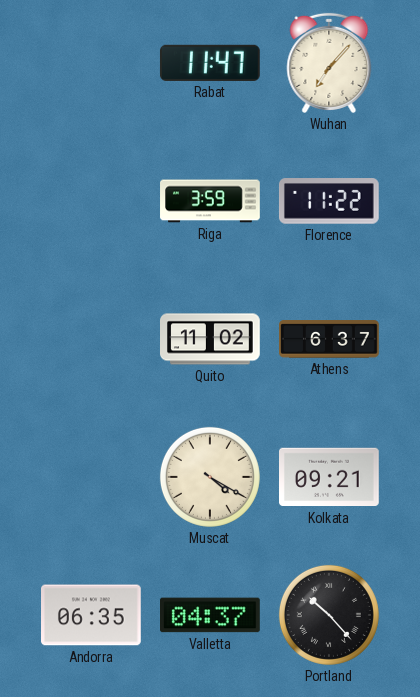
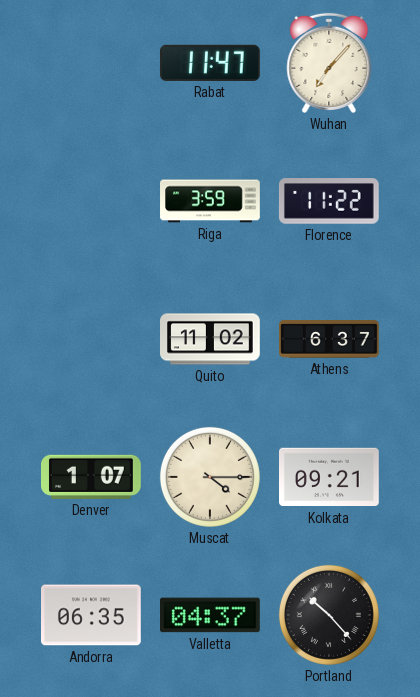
Denver: none -> 1:07
Muscat: 4:20 -> 4:15
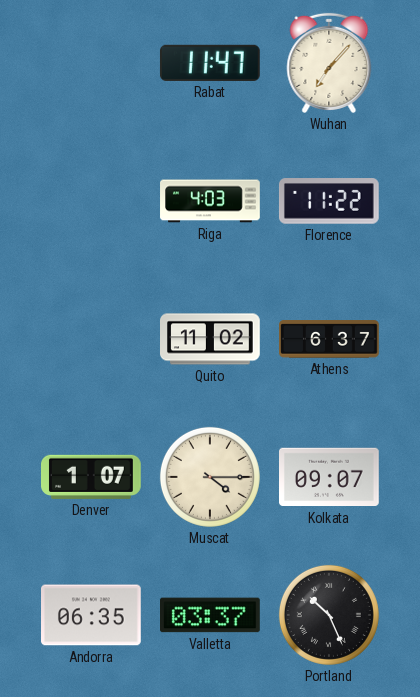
Riga: 3:59 -> 4:03
Kolkata: 09:21 -> 09:07
Valletta: 04:37 -> 03:37
Portland: 10:23 -> 10:26
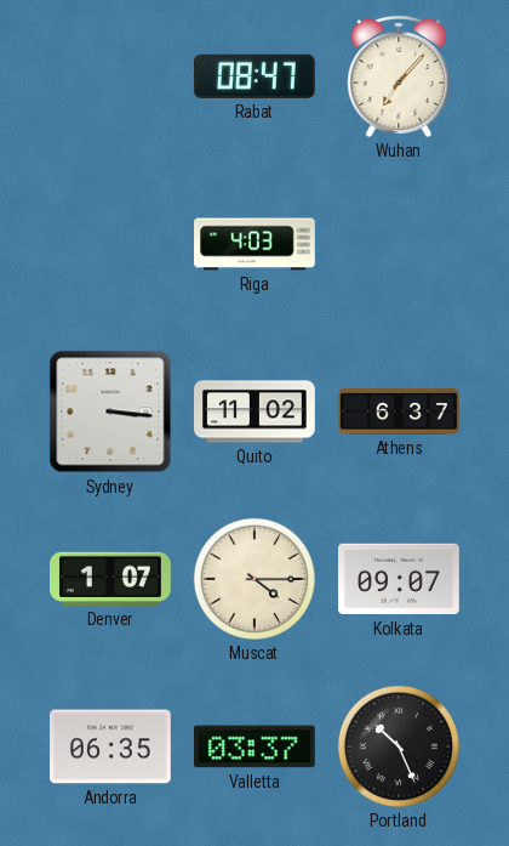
Rabat: 11:47 -> 08:47
Florence: 11:22 -> none
Sydney: none -> 3:16
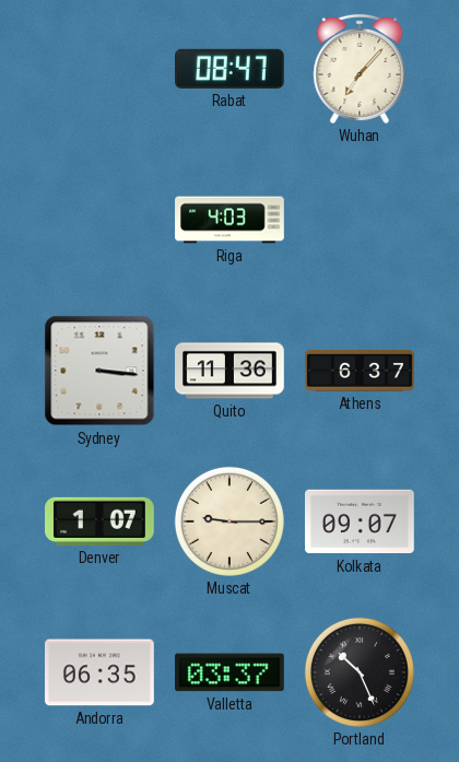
Quito: 11:02 -> 11:36
Muscat: 4:15 -> 9:15
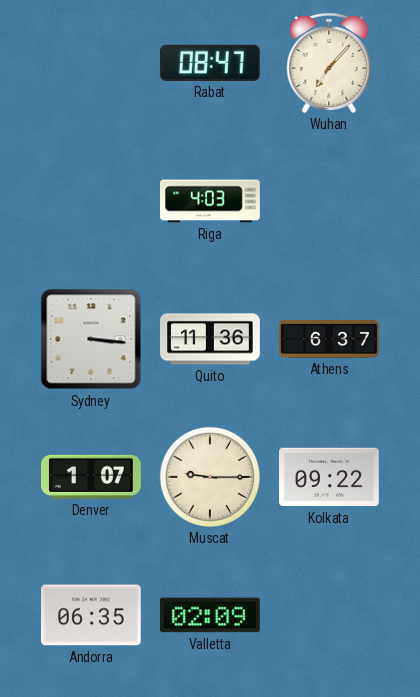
Kolkata: 09:07 -> 09:22
Valletta: 03:37 -> 02:09
Portland: 10:26 -> none
